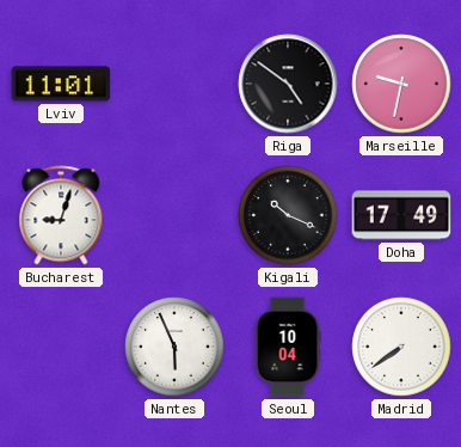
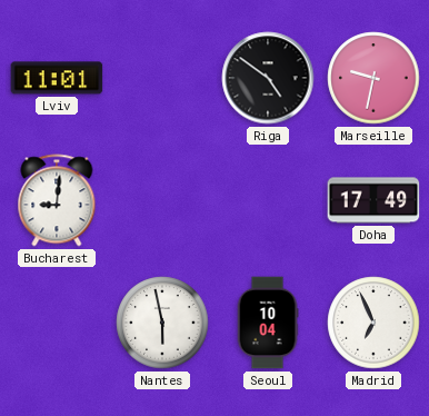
Bucharest: 9:03 -> 9:01
Kigali: 10:19 -> none
Nantes: 5:56 -> 5:58
Madrid: 7:39 -> 6:56
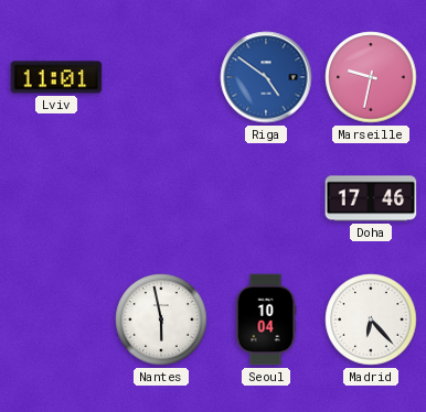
Riga dial: black -> blue
Bucharest: 9:01 -> none
Doha: 17:49 -> 17:46
Madrid: 6:56 -> 6:23
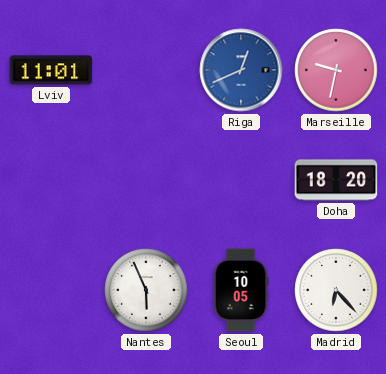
Riga: 4:51 -> 12:41
Doha: 17:46 -> 18:20
Nantes: 5:58 -> 5:56
Seoul: 10:04 -> 10:05
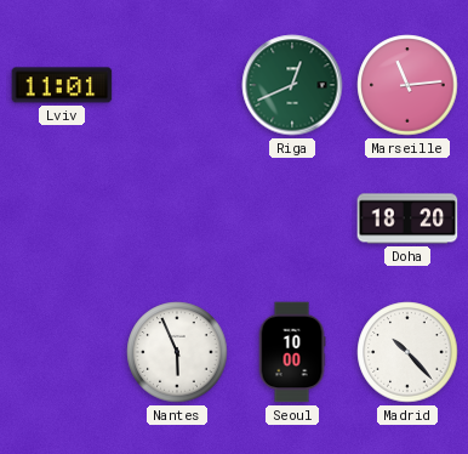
Riga dial: blue -> green
Marseille: 9:32 -> 11:14
Seoul: 10:05 -> 10:00
Madrid: 6:23 -> 10:23
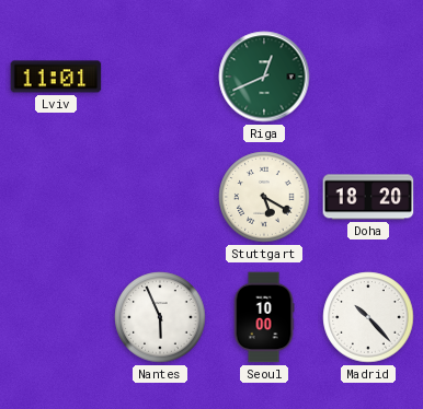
Marseille: 11:14 -> none
Stuttgart: none -> 5:20
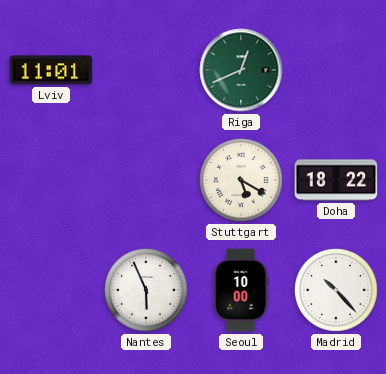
Doha: 18:20 -> 18:22
